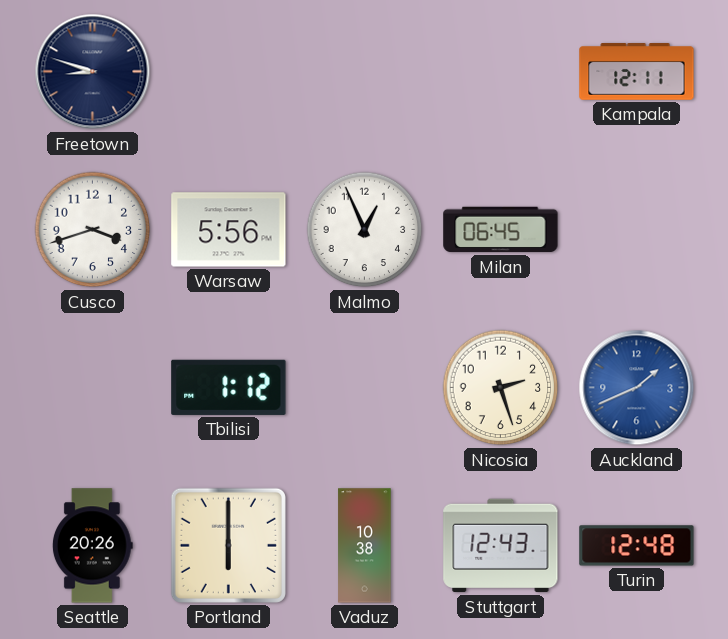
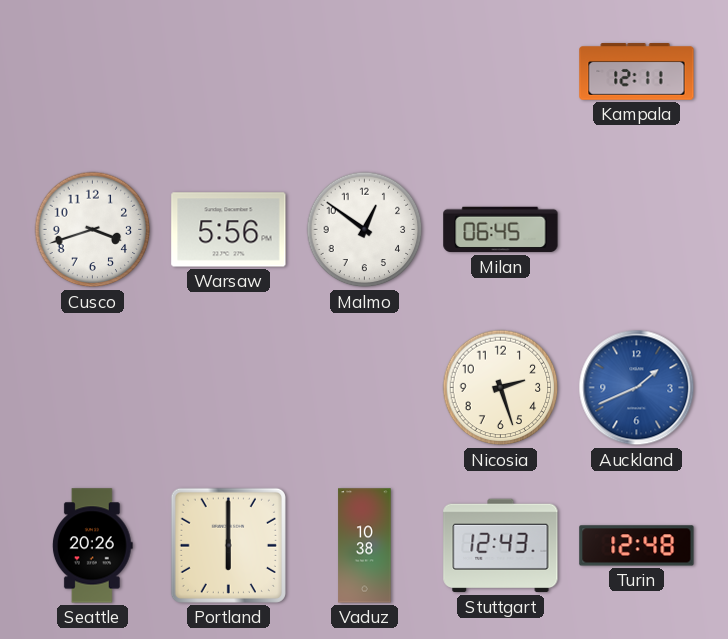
Freetown: 8:48 -> none
Malmo: 12:56 -> 12:51
Tbilisi: 1:12 -> none
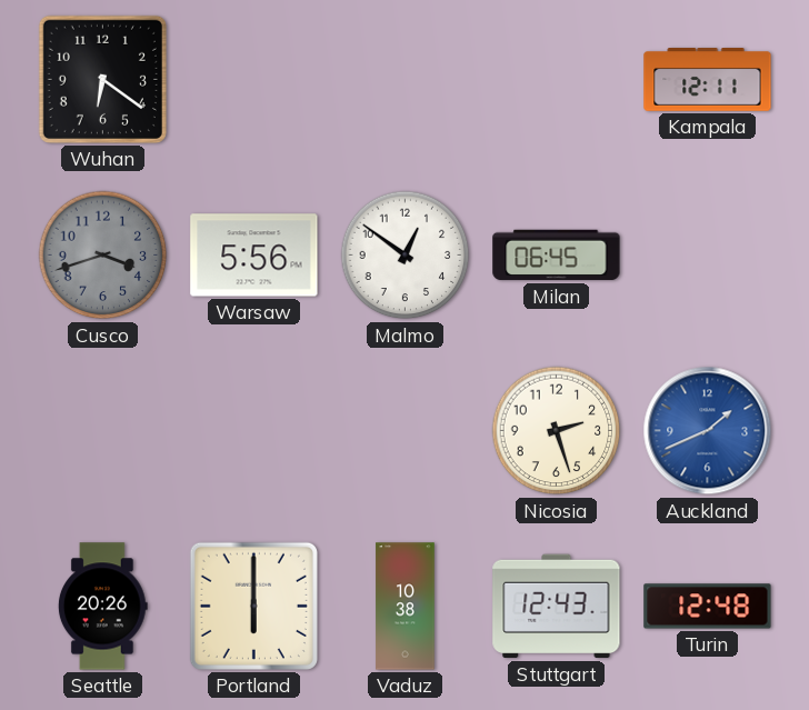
Wuhan: none -> 6:21
Cusco dial: white -> grey
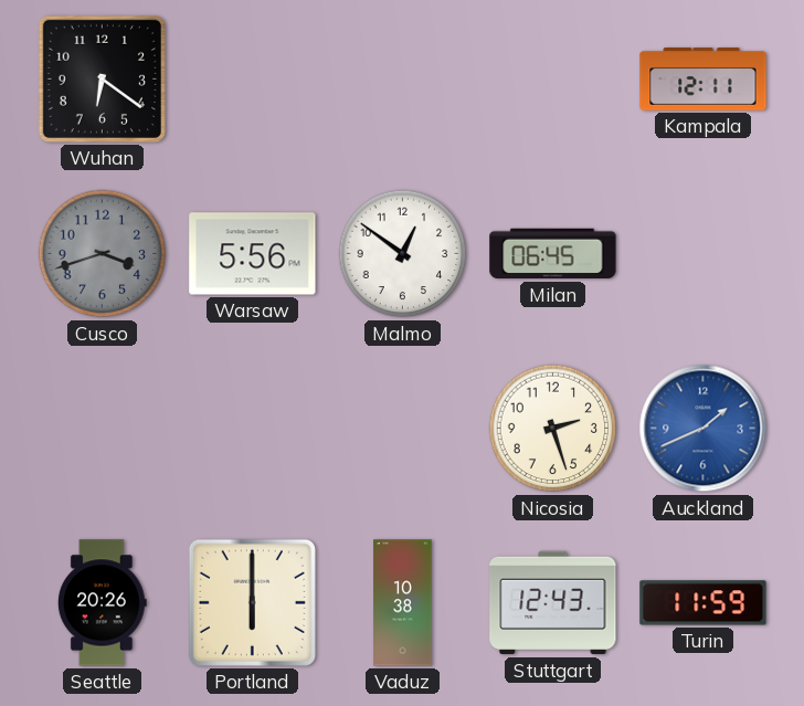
Turin: 12:48 -> 11:59
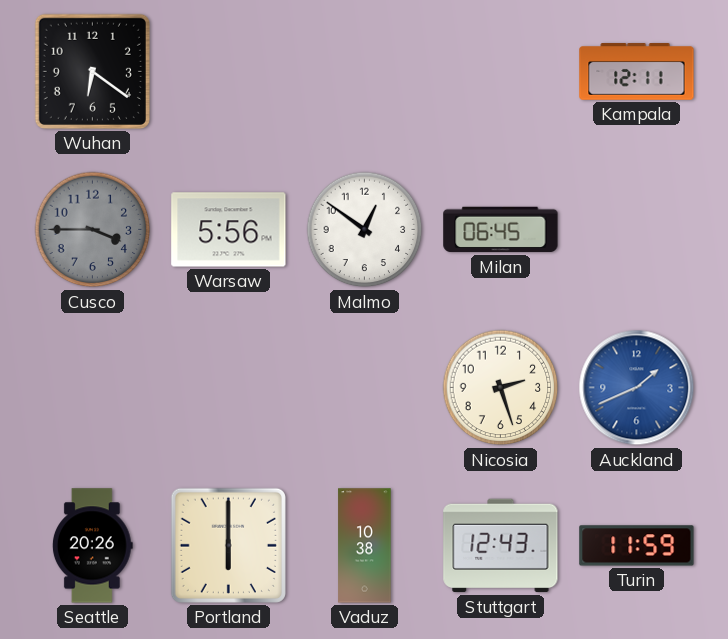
Cusco: 3:42 -> 3:45
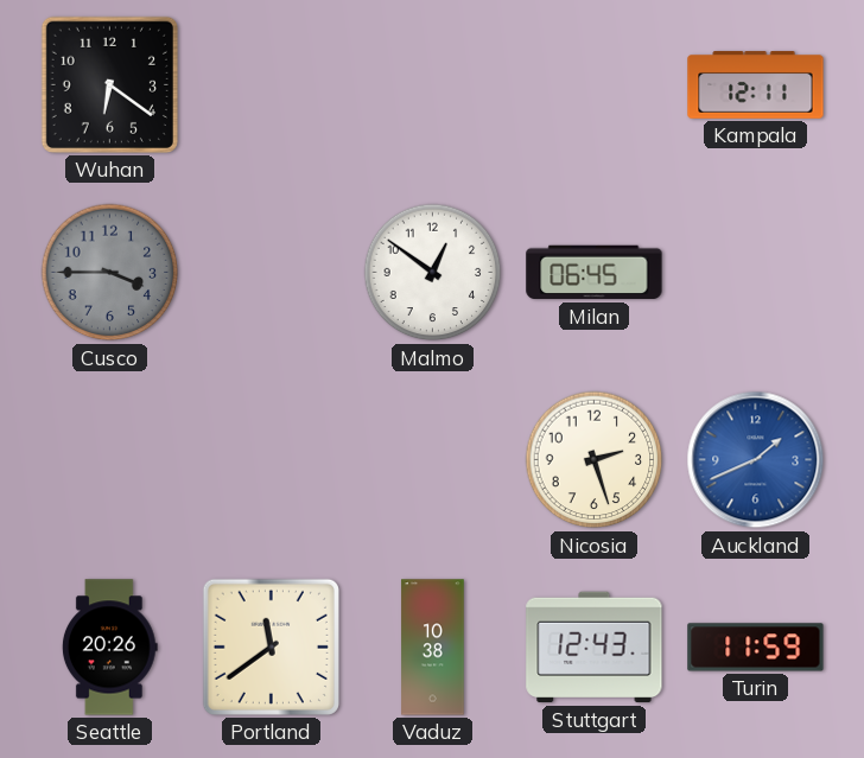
Warsaw: 5:56 -> none
Portland: 6:00 -> 11:39
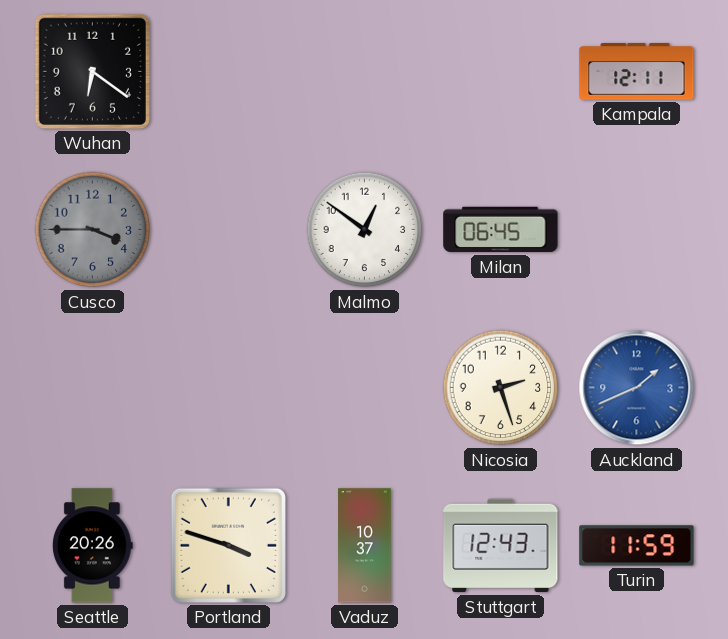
Portland: 11:39 -> 3:48
Vaduz: 10:38 -> 10:37
